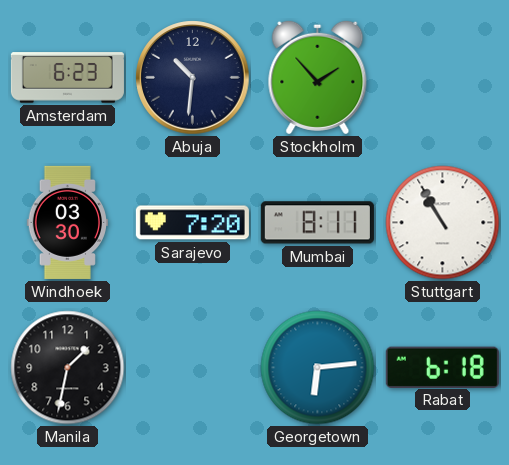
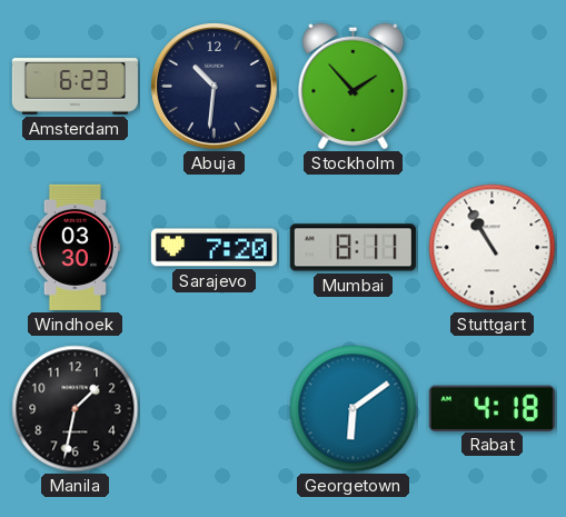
Georgetown: 6:14 -> 6:09
Rabat: 6:18 -> 4:18
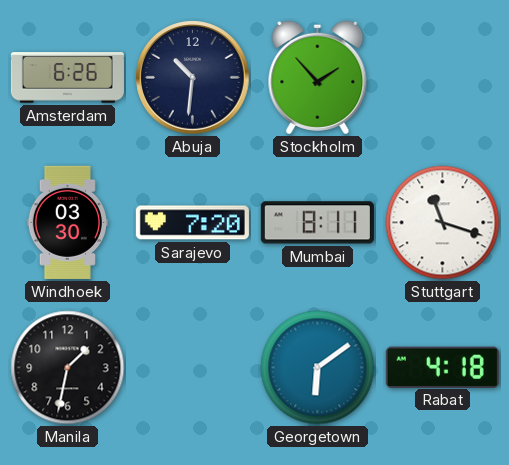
Amsterdam: 6:23 -> 6:26
Stuttgart: 10:55 -> 11:18
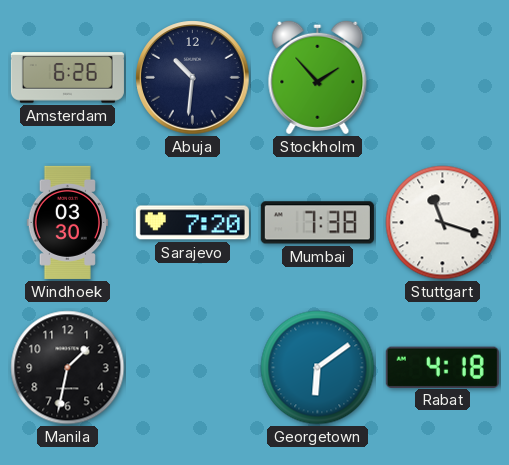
Mumbai: 8:11 -> 7:38
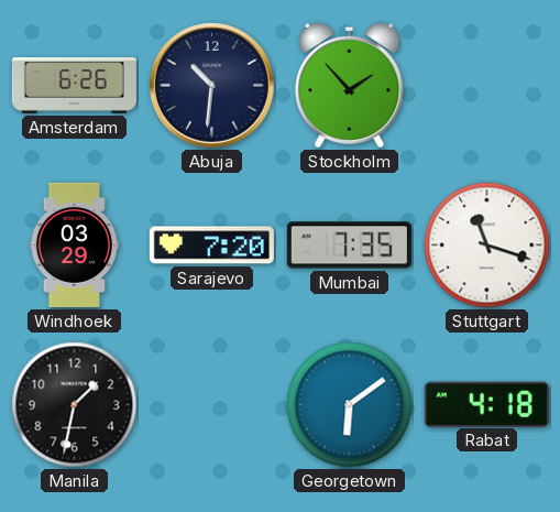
Windhoek: 03:30 -> 03:29
Mumbai: 7:38 -> 7:35
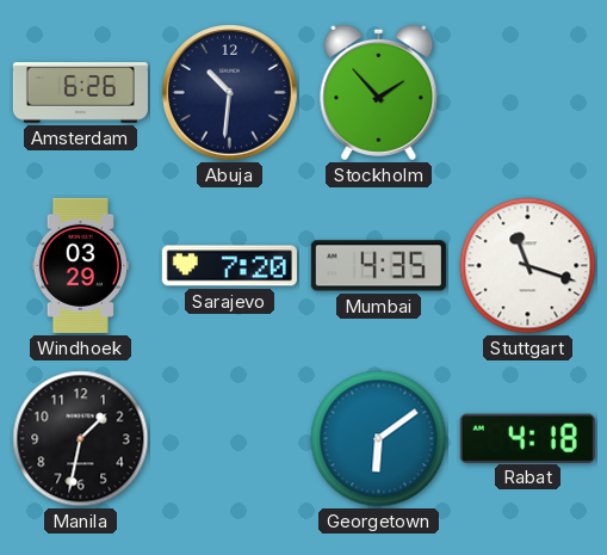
Mumbai: 7:35 -> 4:35
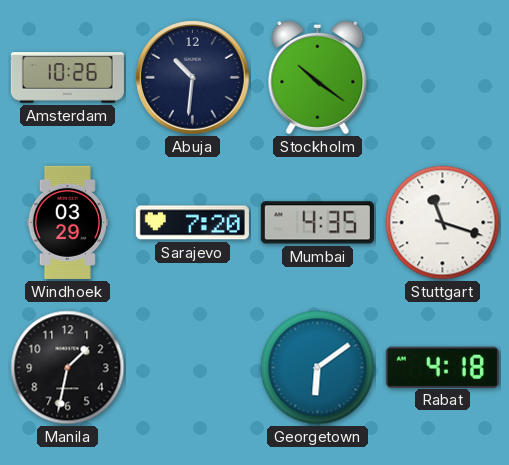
Amsterdam: 6:26 -> 10:26
Stockholm: 1:53 -> 10:21
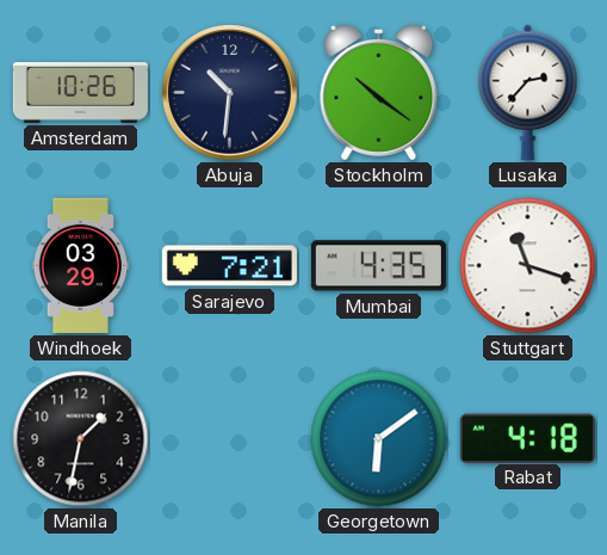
Lusaka: none -> 2:37
Sarajevo: 7:20 -> 7:21
